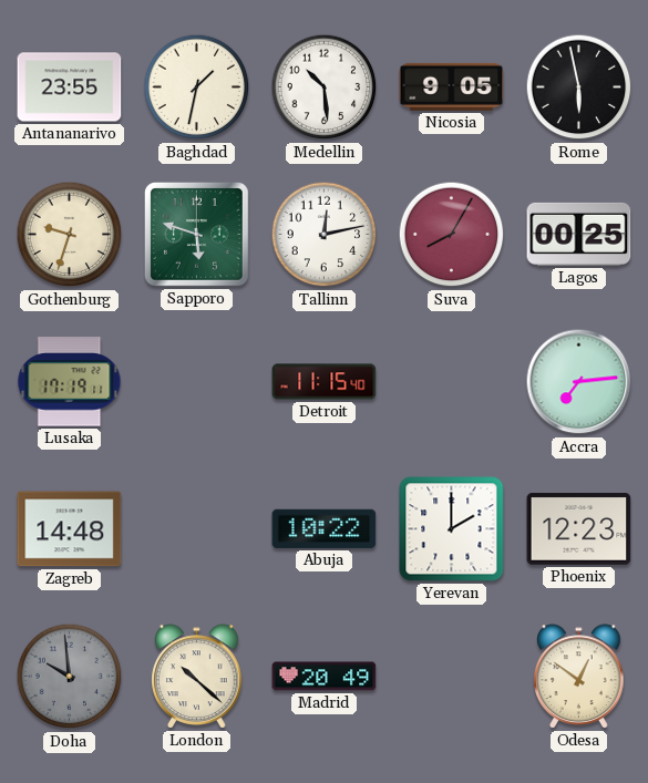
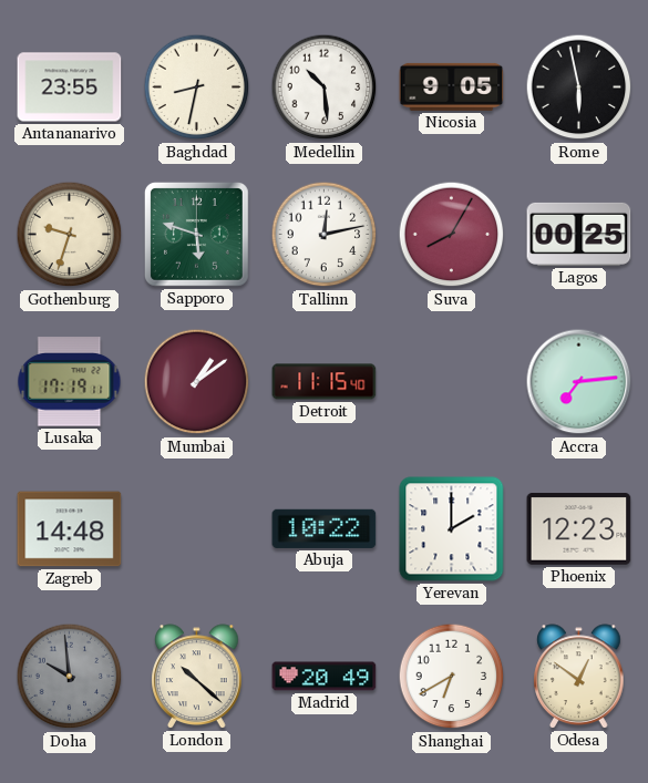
Baghdad: 1:32 -> 8:32
Mumbai: none -> 1:09
Shanghai: none -> 6:40
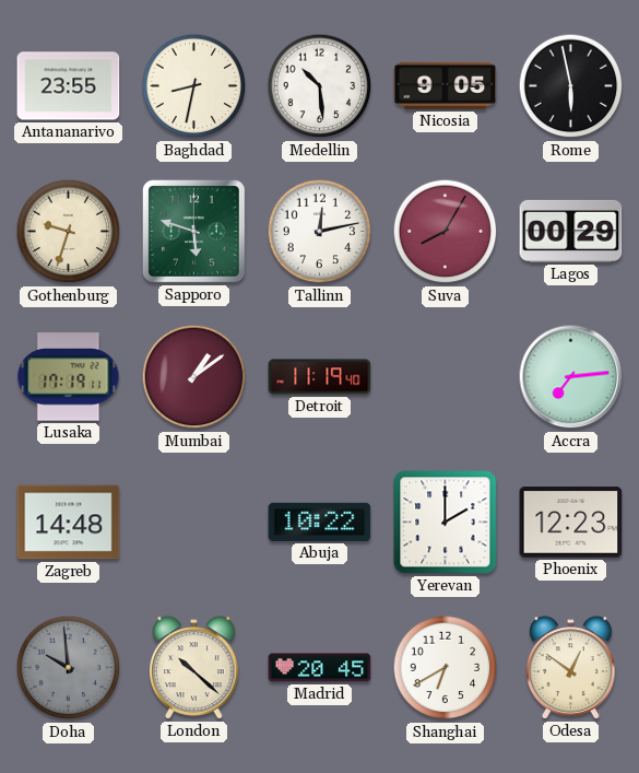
Lagos: 00:25 -> 00:29
Detroit: 11:15 -> 11:19
Madrid: 20:49 -> 20:45
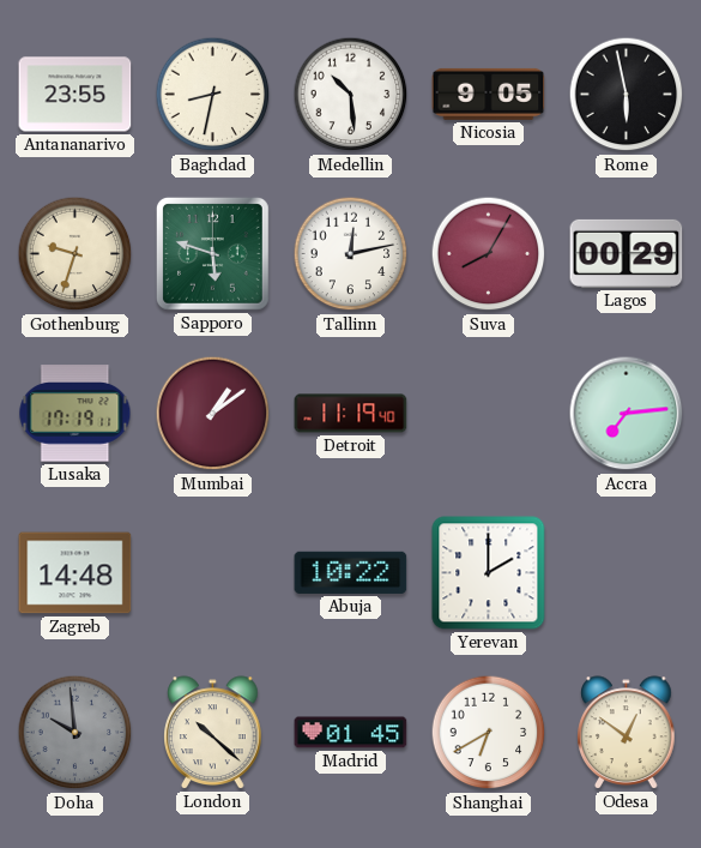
Phoenix: 12:23 -> none
Madrid: 20:45 -> 01:45
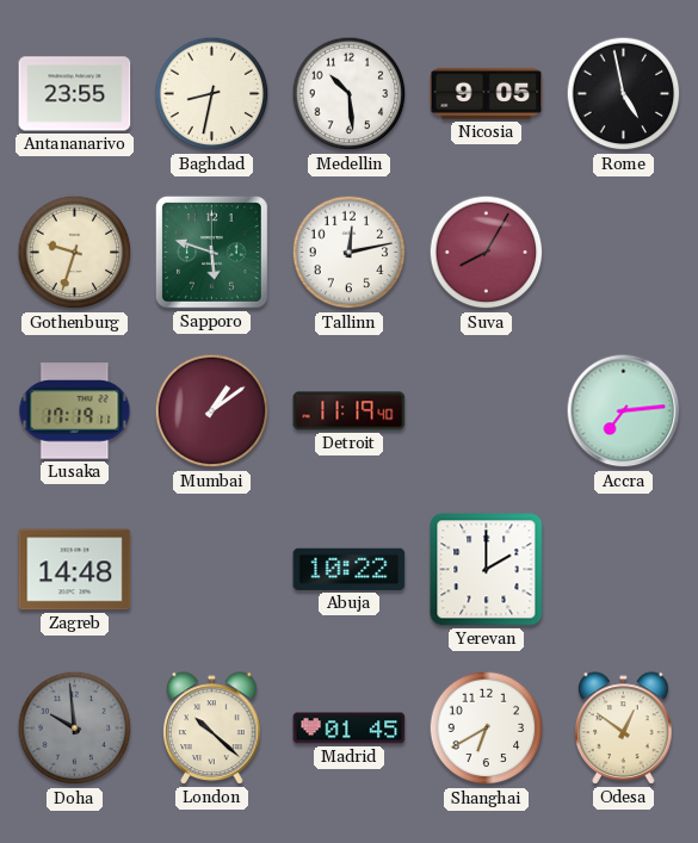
Rome: 5:58 -> 4:58
Lagos: 00:29 -> none
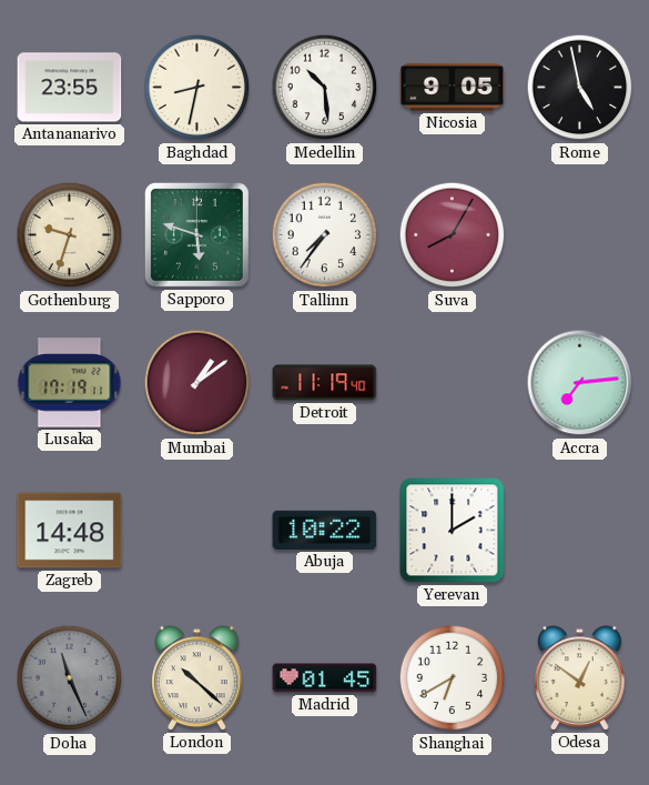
Tallinn: 12:13 -> 7:36
Doha: 9:59 -> 11:26
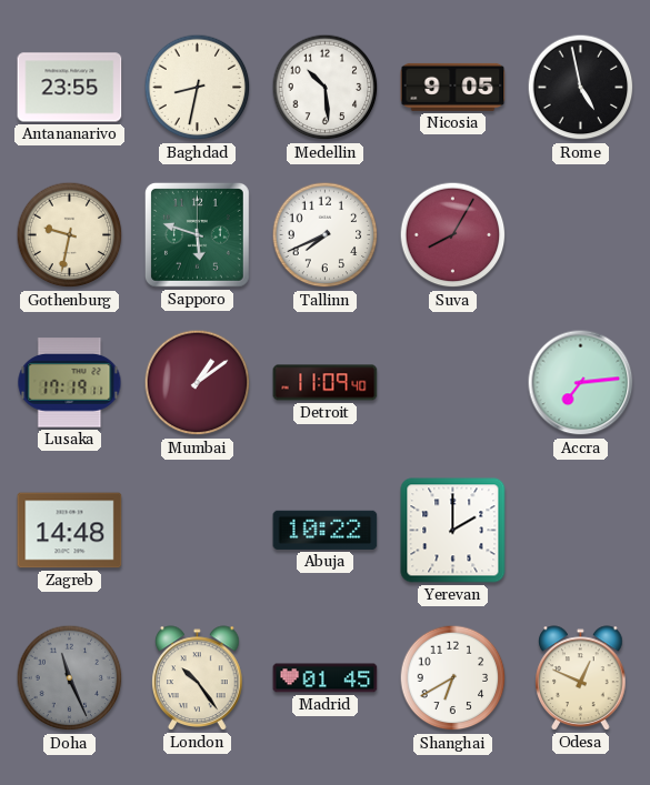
Gothenburg: 9:33 -> 9:32
Tallinn: 7:36 -> 7:41
Detroit: 11:19 -> 11:09
London: 10:22 -> 10:24
Odesa: 12:51 -> 12:49
